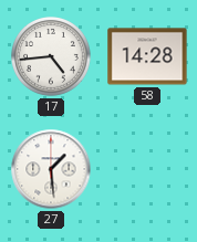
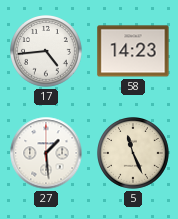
58: 14:28 -> 14:23
5: none -> 11:26
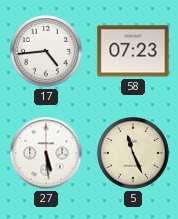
58: 14:23 -> 07:23
27: 1:29 -> 5:29
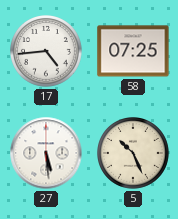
58: 07:23 -> 07:25
5: 11:26 -> 10:26
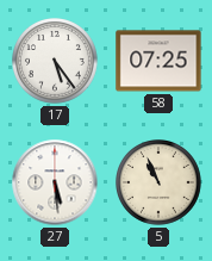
17: 4:44 -> 5:24
5: 10:26 -> 10:56
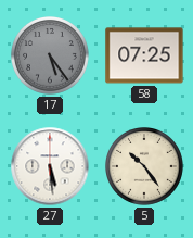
17 dial: white -> grey
5: 10:56 -> 10:24
